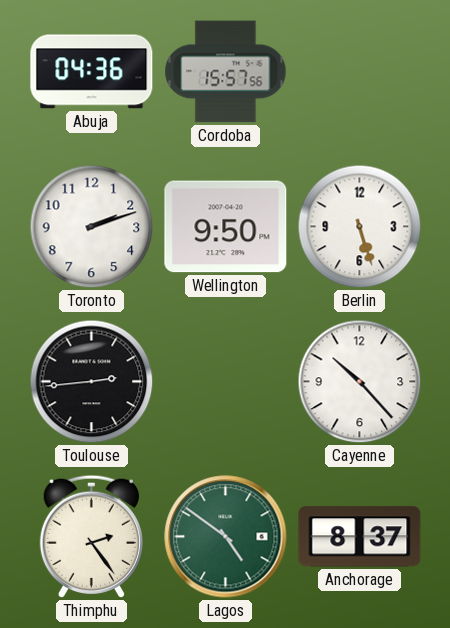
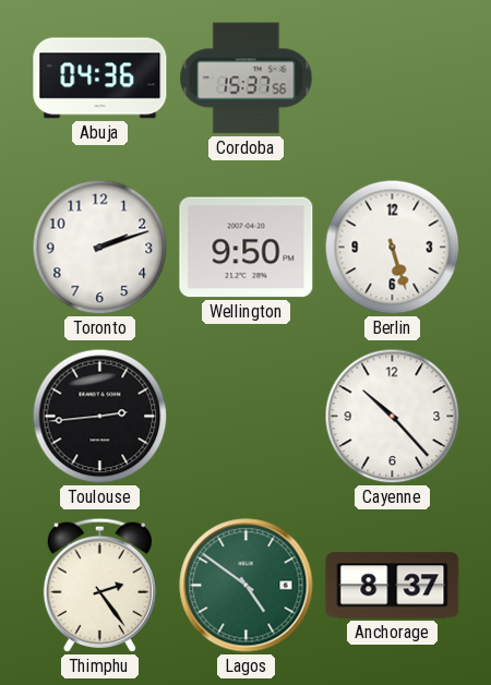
Cordoba: 15:57 -> 15:37
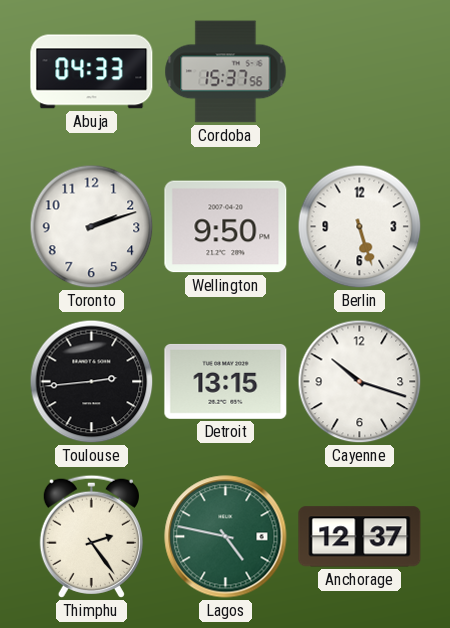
Abuja: 04:36 -> 04:33
Detroit: none -> 13:15
Cayenne: 10:23 -> 10:18
Lagos: 4:51 -> 4:47
Anchorage: 8:37 -> 12:37
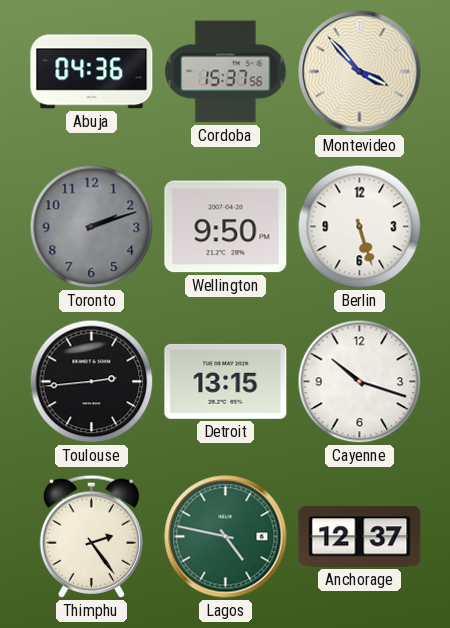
Abuja: 04:33 -> 04:36
Montevideo: none -> 3:53
Toronto dial: white -> grey
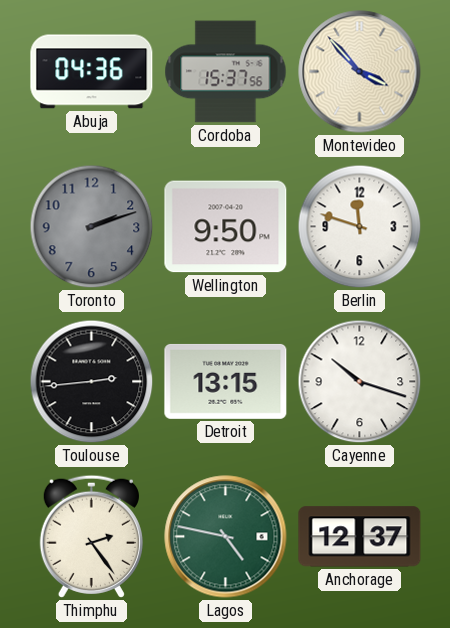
Berlin: 5:27 -> 11:48
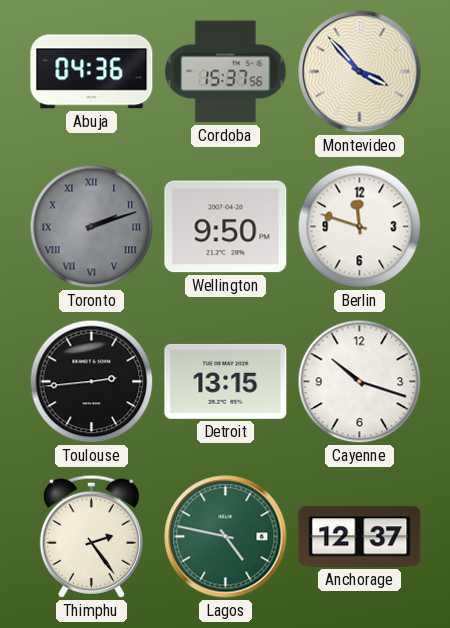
Toronto numerals: Arabic -> Roman
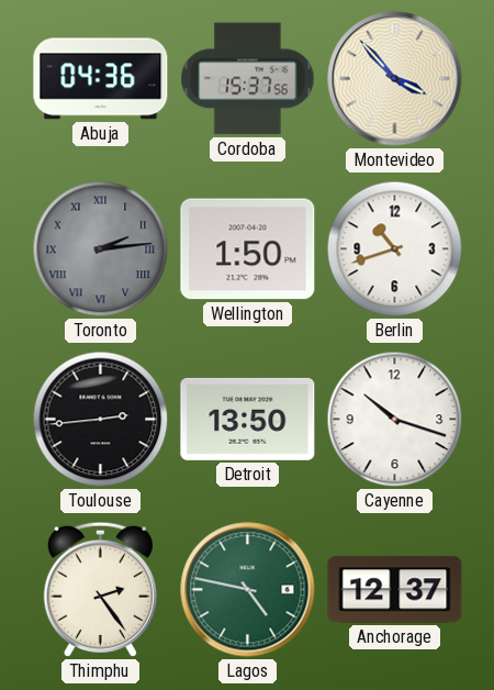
Toronto: 2:12 -> 2:14
Wellington: 9:50 -> 1:50
Berlin: 11:48 -> 10:42
Detroit: 13:15 -> 13:50
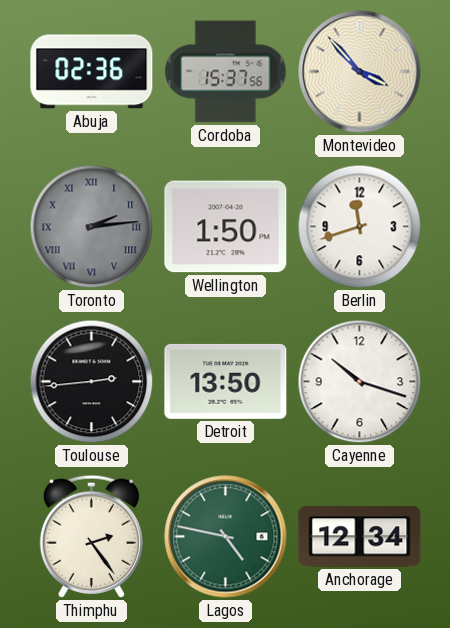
Abuja: 04:36 -> 02:36
Berlin: 10:42 -> 11:42
Anchorage: 12:37 -> 12:34
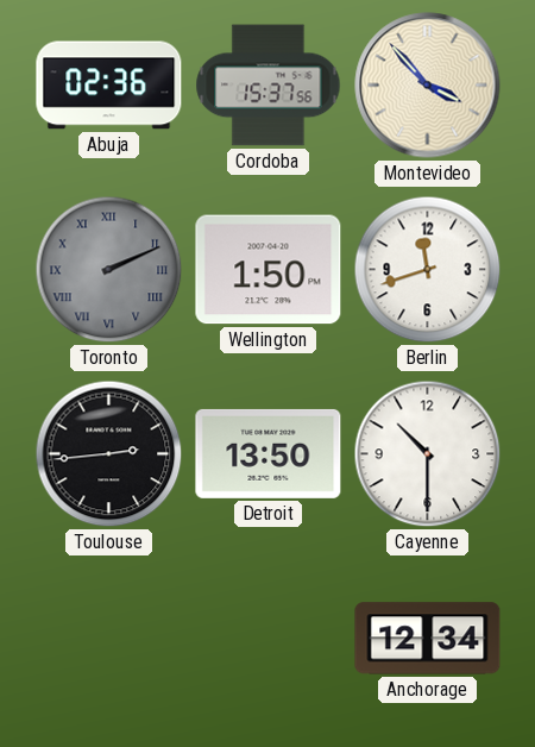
Toronto: 2:14 -> 2:11
Cayenne: 10:18 -> 10:30
Thimphu: 2:24 -> none
Lagos: 4:47 -> none
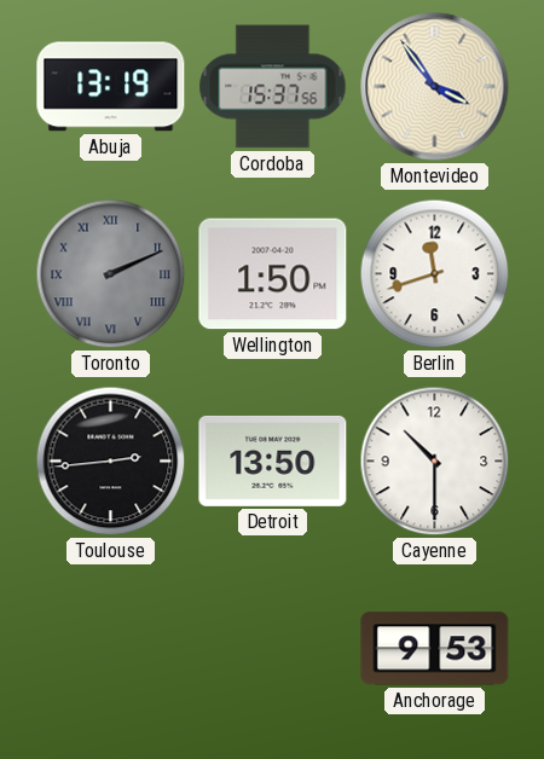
Abuja: 02:36 -> 13:19
Montevideo: 3:53 -> 3:54
Anchorage: 12:34 -> 9:53
